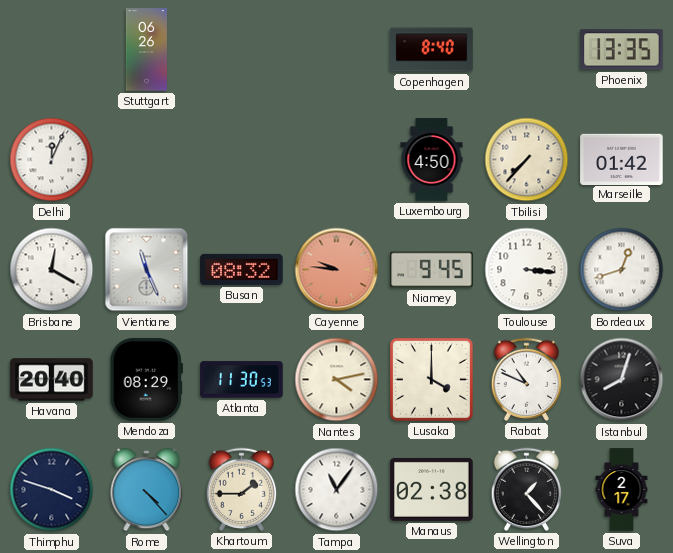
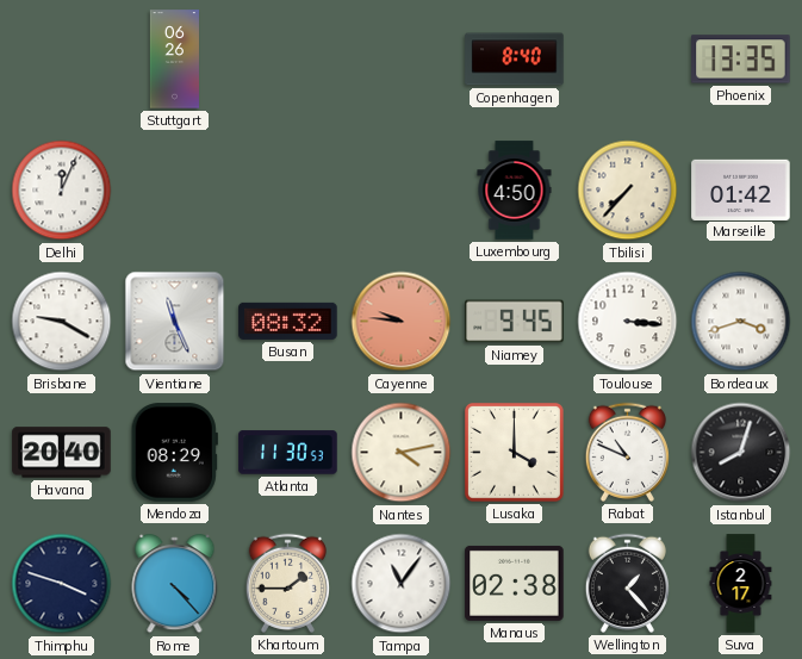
Brisbane: 12:20 -> 9:20
Bordeaux: 12:42 -> 3:42
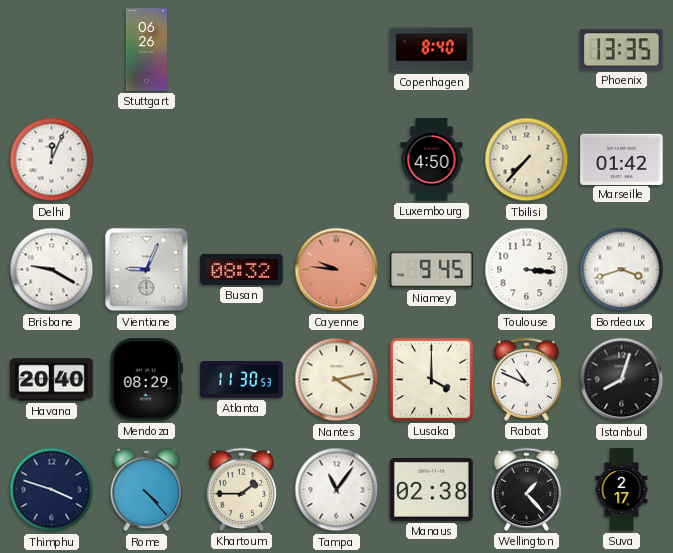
Vientiane: 11:26 -> 9:04
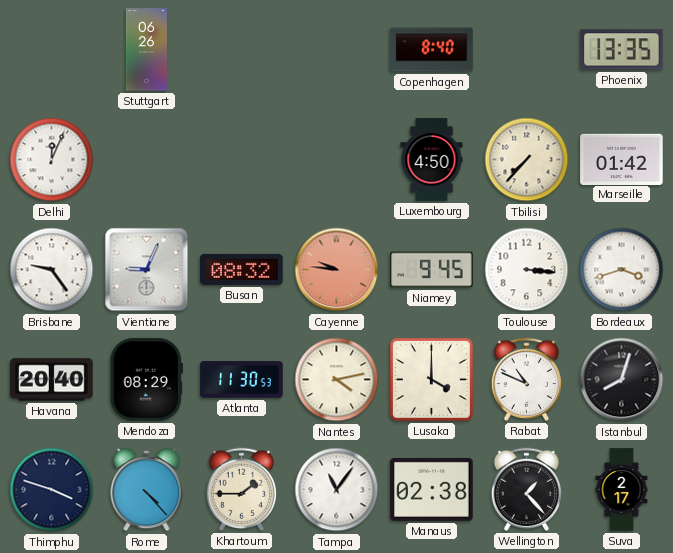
Brisbane: 9:20 -> 9:24
